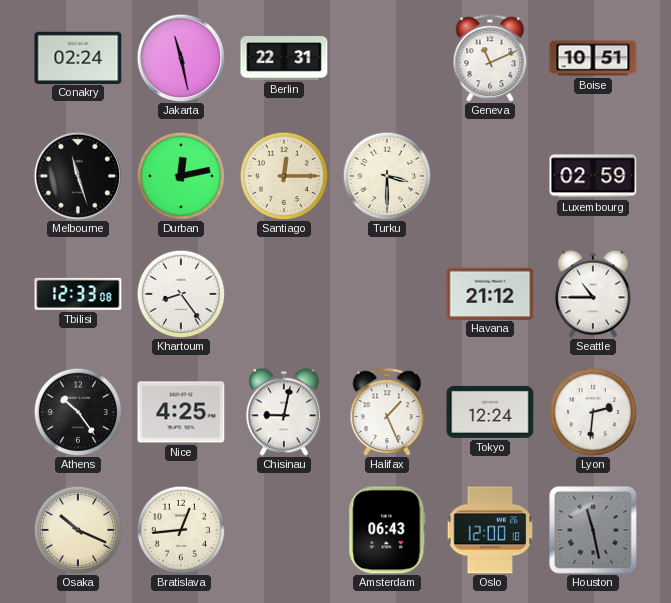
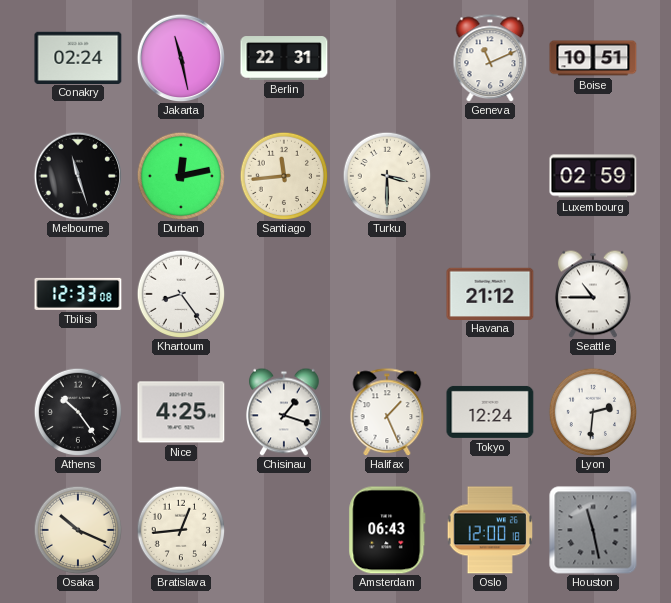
Santiago: 12:15 -> 11:44
Chisinau: 9:02 -> 1:18
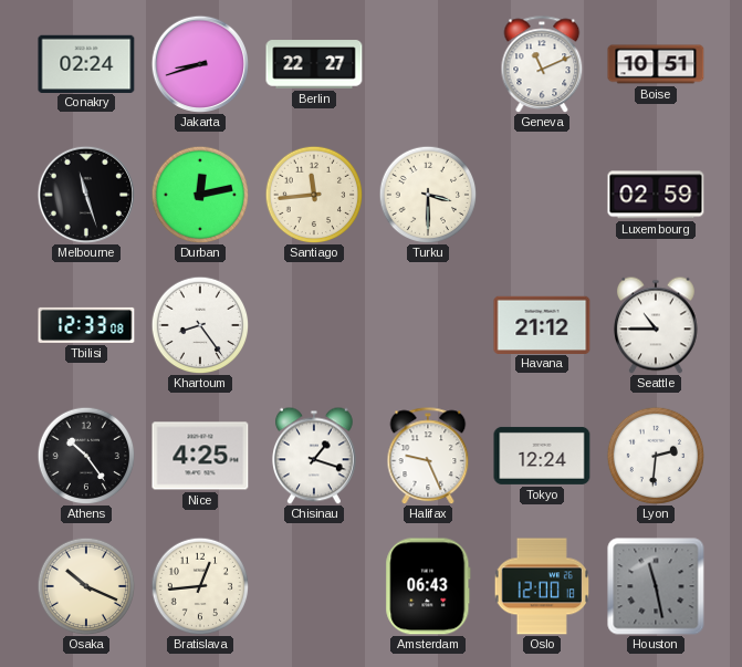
Jakarta: 11:28 -> 8:42
Berlin: 22:31 -> 22:27
Halifax: 1:26 -> 9:26
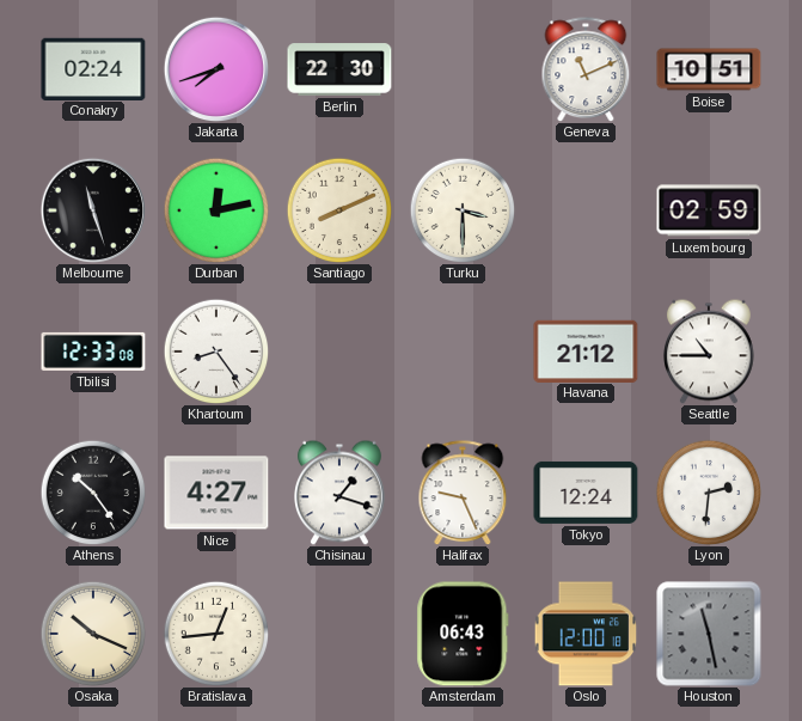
Jakarta: 8:42 -> 7:42
Berlin: 22:27 -> 22:30
Santiago: 11:44 -> 8:11
Nice: 4:25 -> 4:27
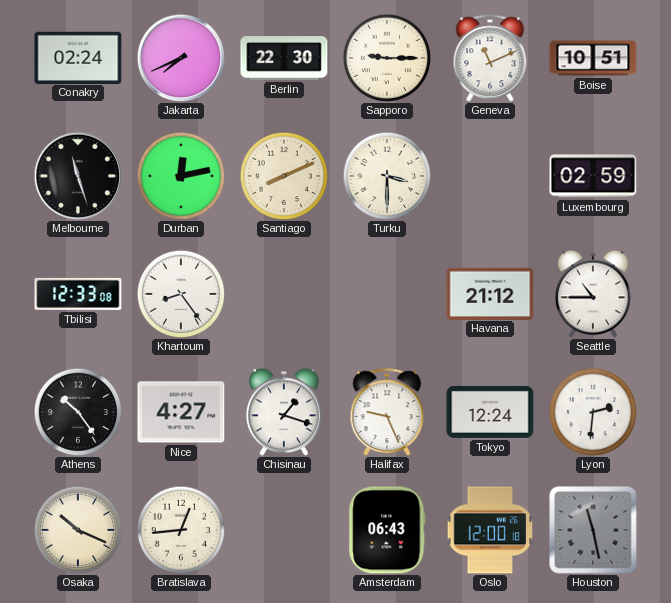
Jakarta: 7:42 -> 7:41
Sapporo: none -> 9:15
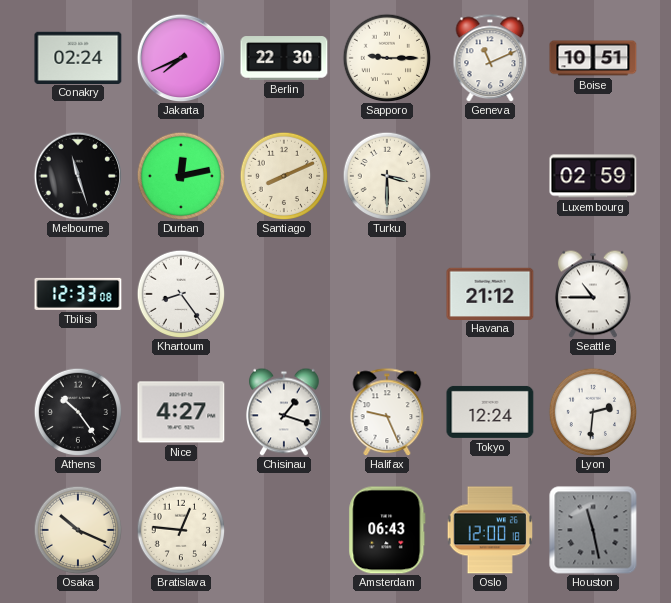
Bratislava: 12:44 -> 12:46
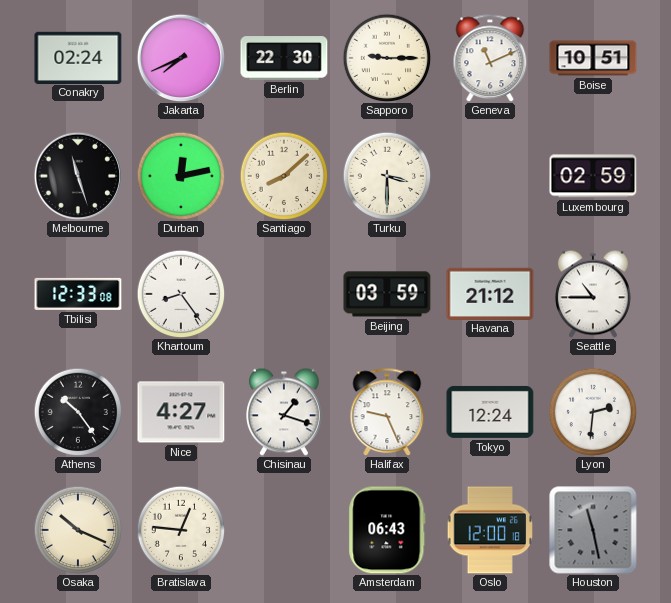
Santiago: 8:11 -> 8:08
Beijing: none -> 03:59
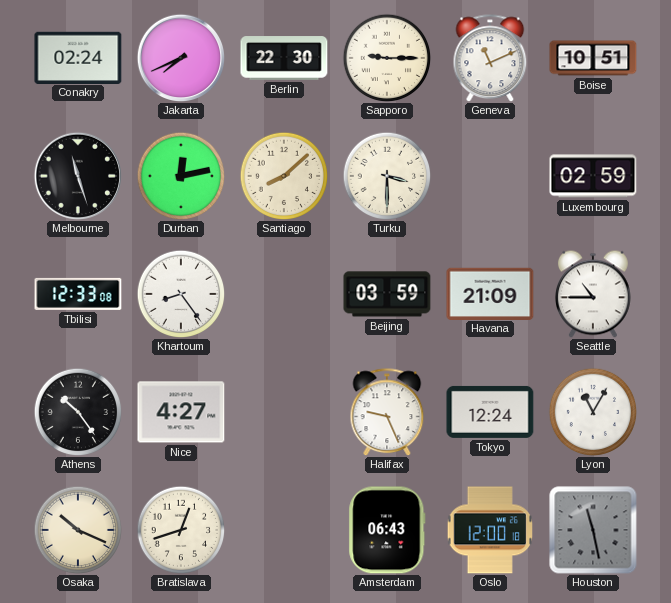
Havana: 21:12 -> 21:09
Chisinau: 1:18 -> none
Lyon: 2:31 -> 11:05
Bratislava: 12:46 -> 12:42
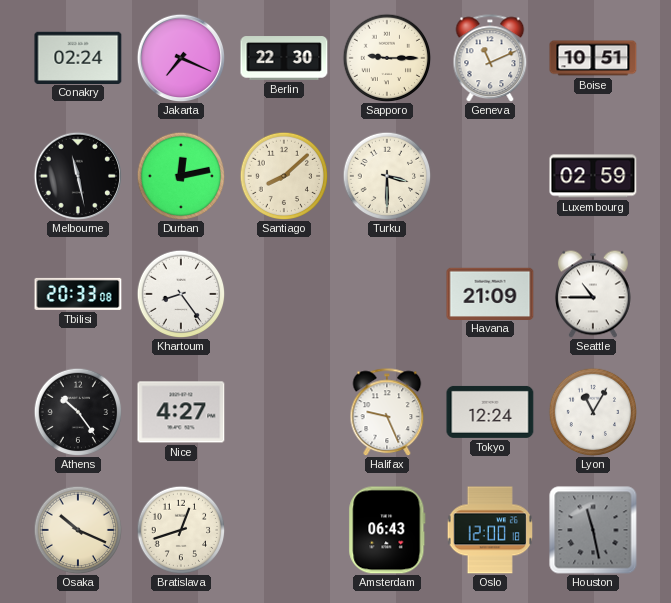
Jakarta: 7:41 -> 7:19
Melbourne: 11:27 -> 11:28
Tbilisi: 12:33 -> 20:33
Beijing: 03:59 -> none
